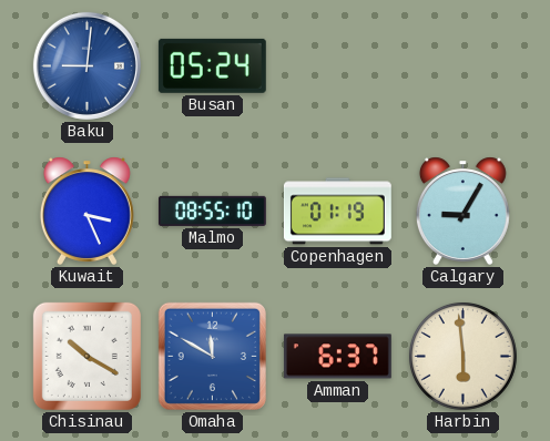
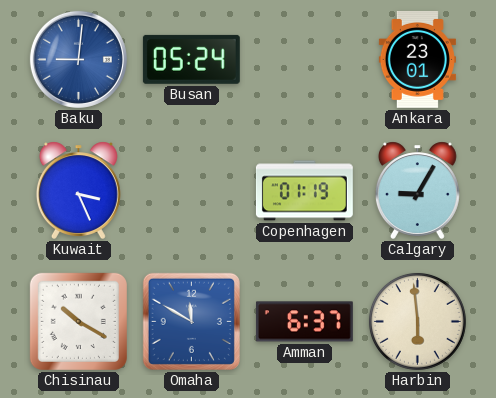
Ankara: none -> 23:01
Malmo: 08:55 -> none
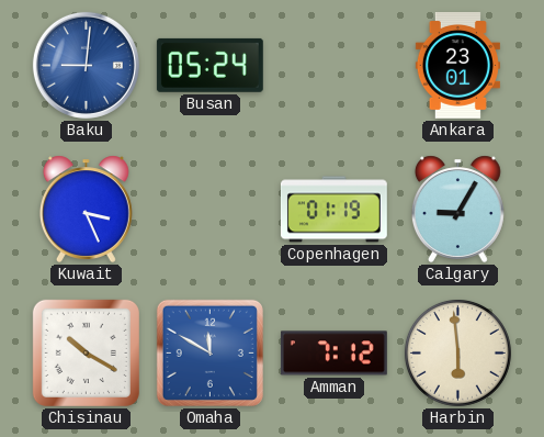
Amman: 6:37 -> 7:12
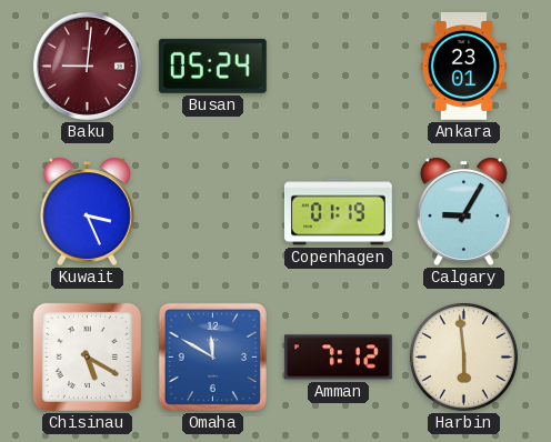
Baku dial: blue -> burgundy
Chisinau: 10:20 -> 5:20
